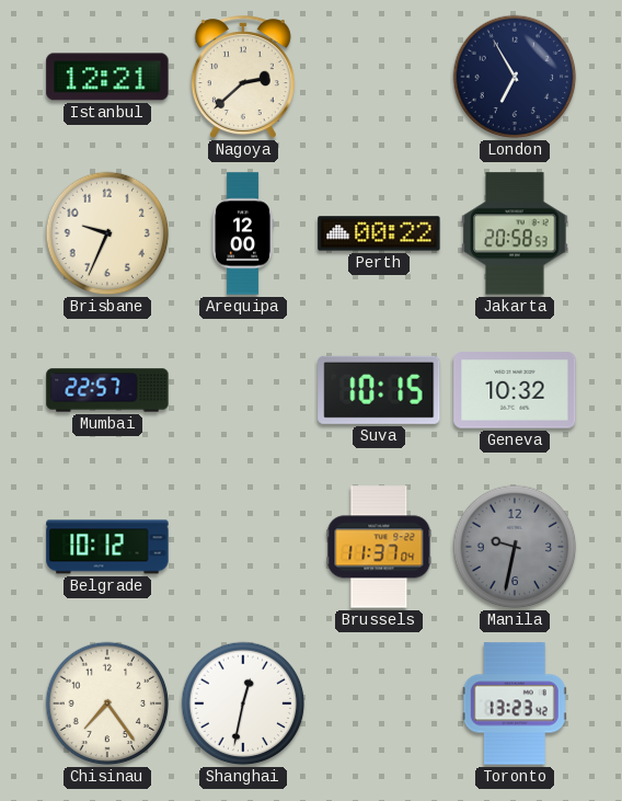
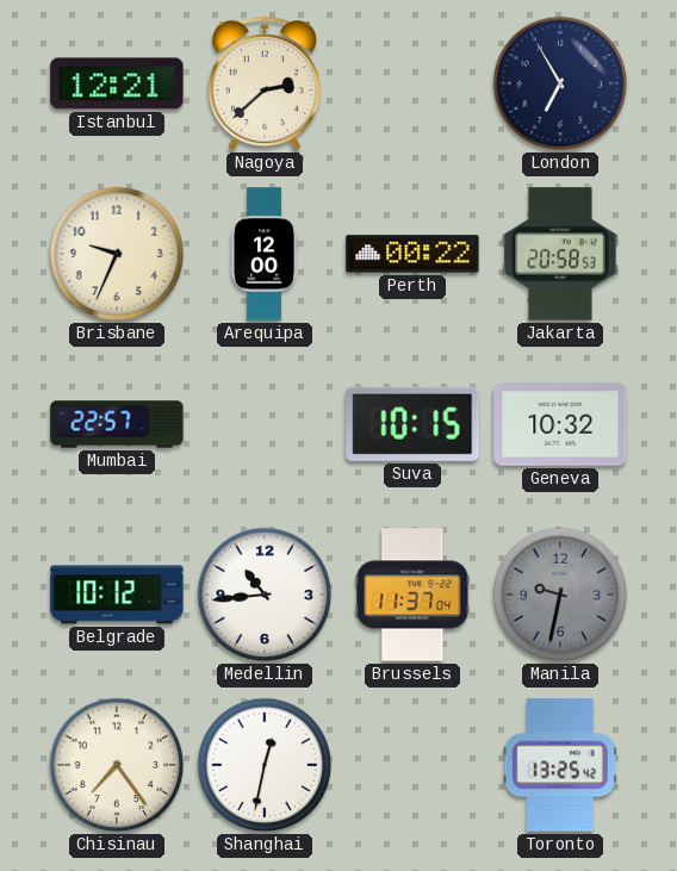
Medellin: none -> 10:44
Toronto: 13:23 -> 13:25
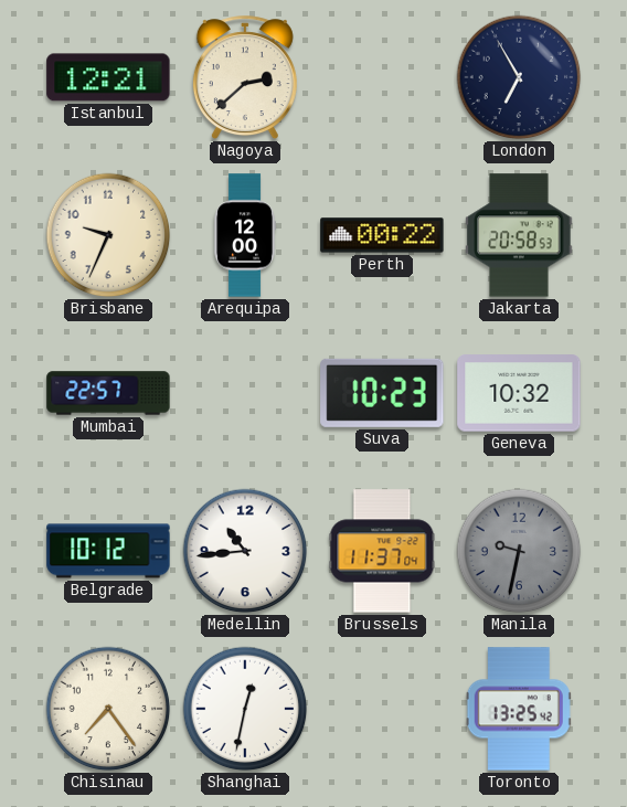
Suva: 10:15 -> 10:23
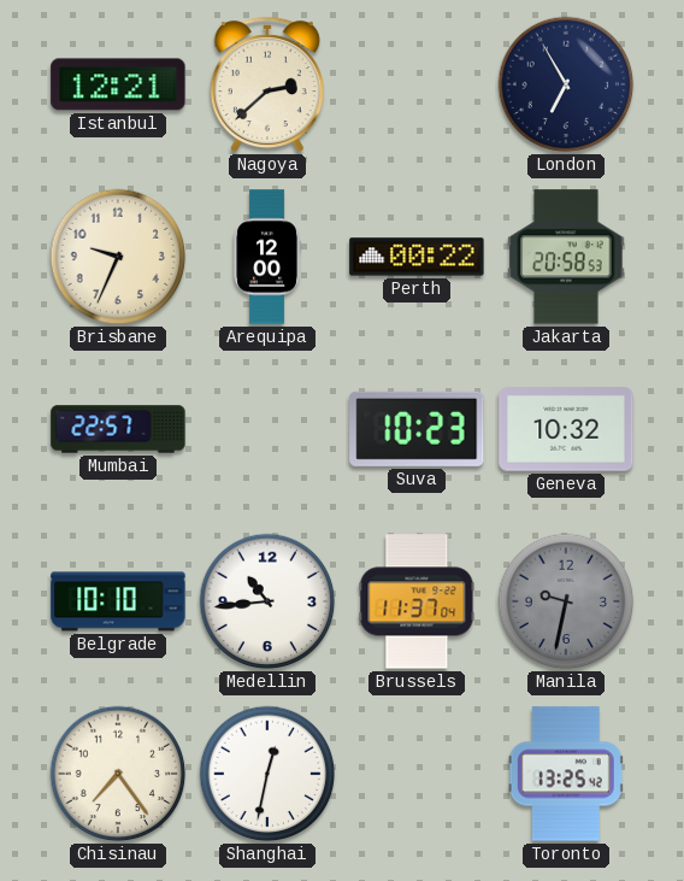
Belgrade: 10:12 -> 10:10
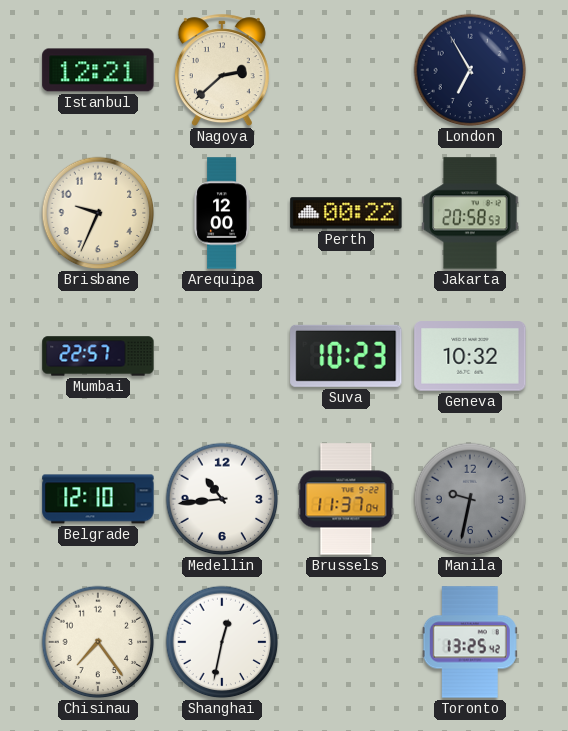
Belgrade: 10:10 -> 12:10
